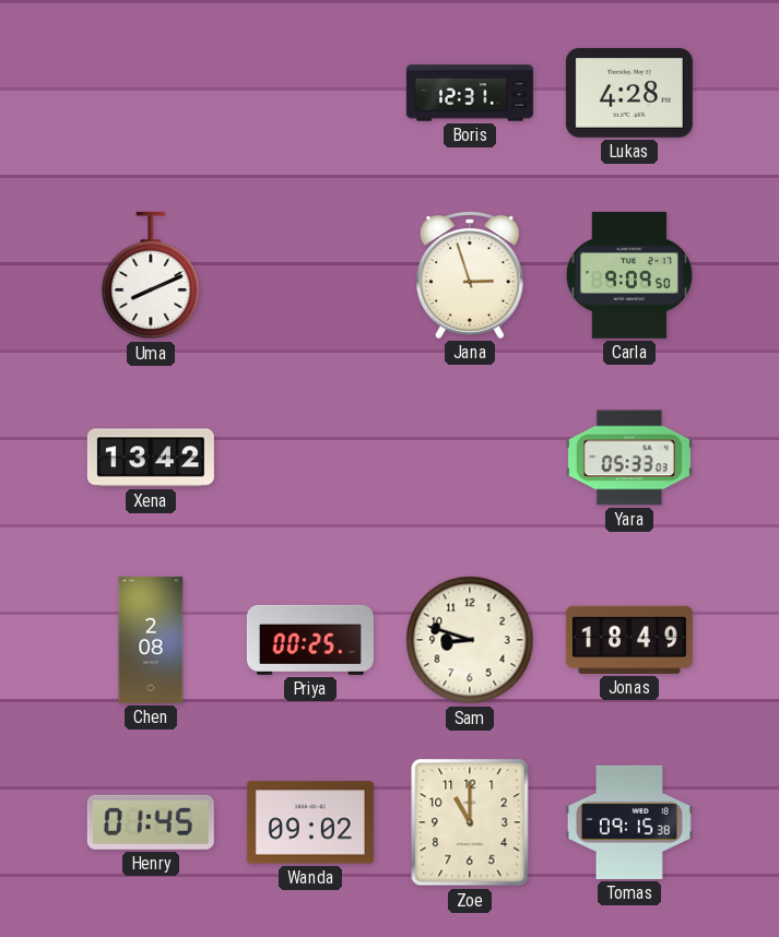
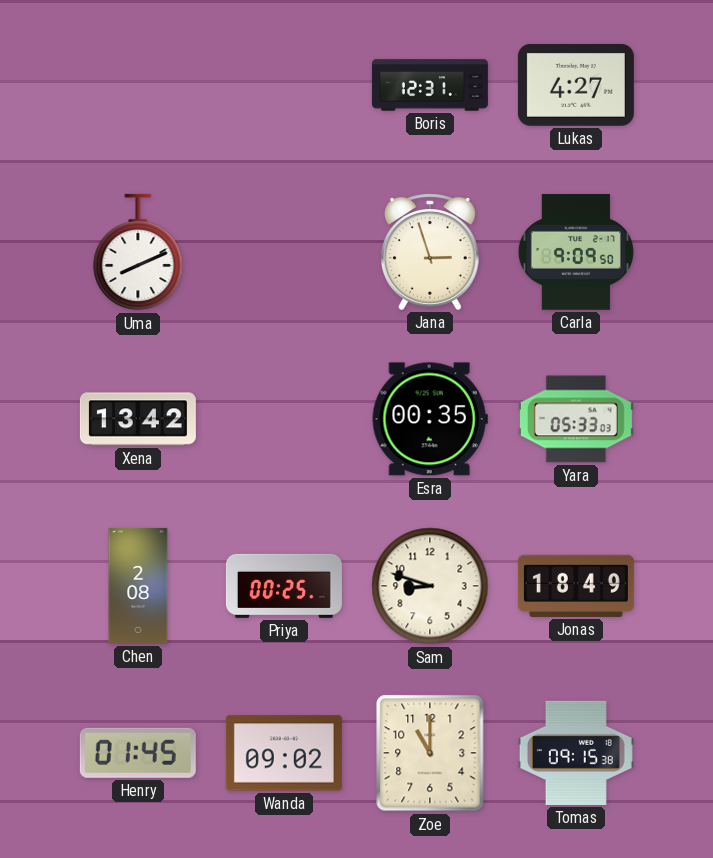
Lukas: 4:28 -> 4:27
Esra: none -> 00:35
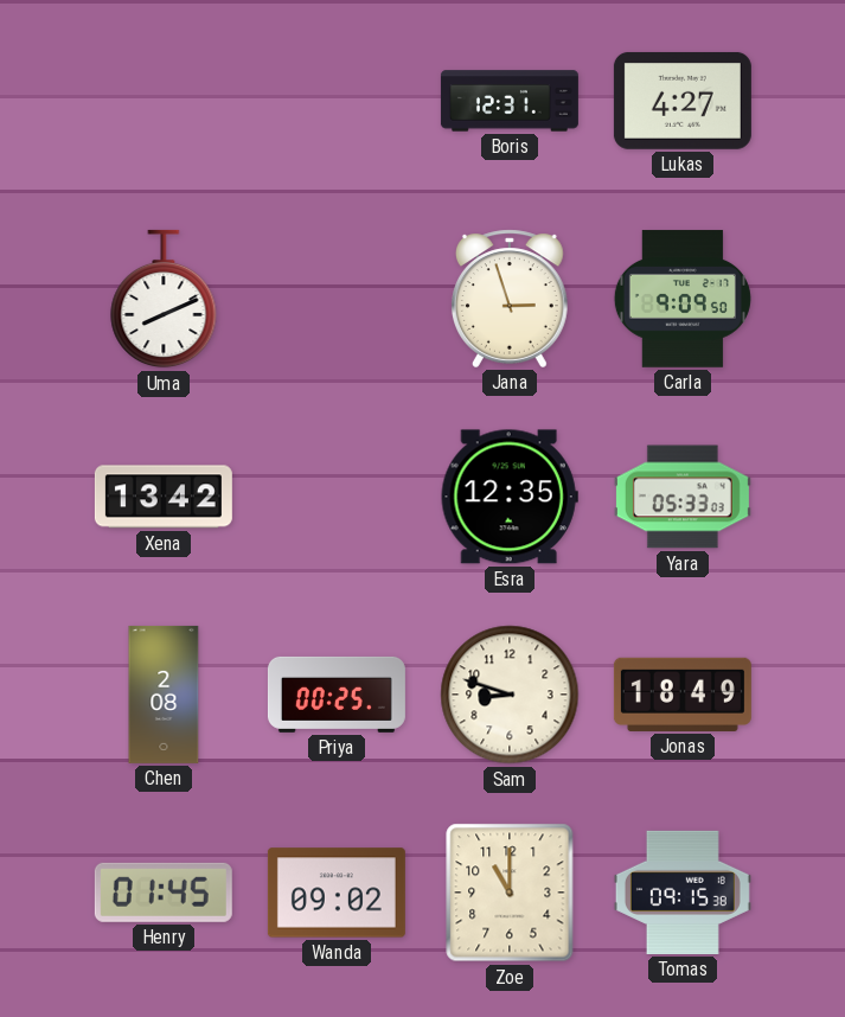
Esra: 00:35 -> 12:35
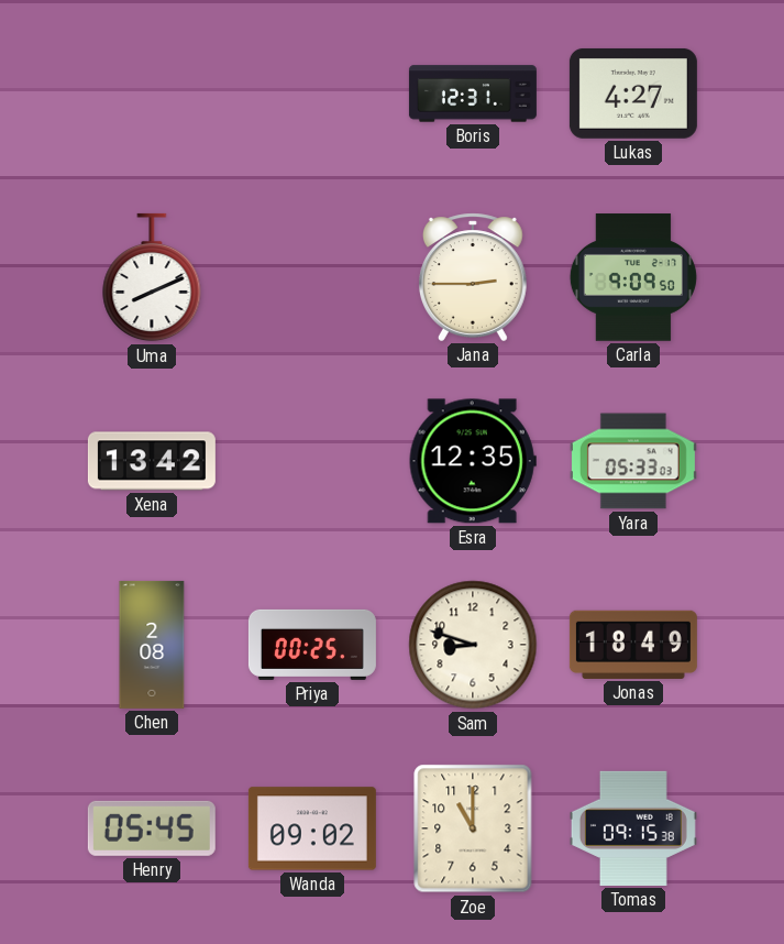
Jana: 2:57 -> 2:45
Henry: 01:45 -> 05:45
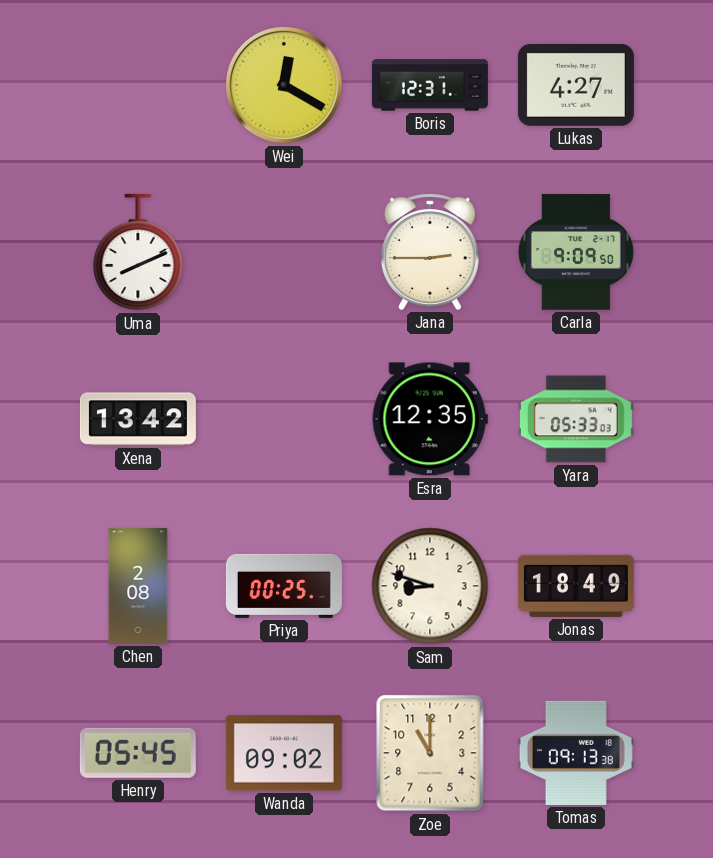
Wei: none -> 12:20
Tomas: 09:15 -> 09:13
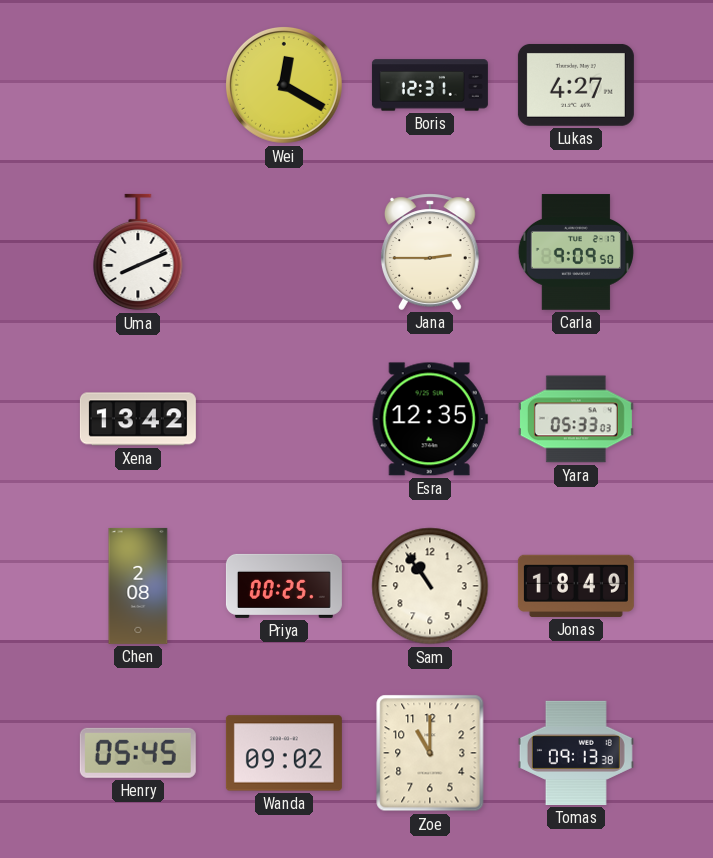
Sam: 8:48 -> 10:54
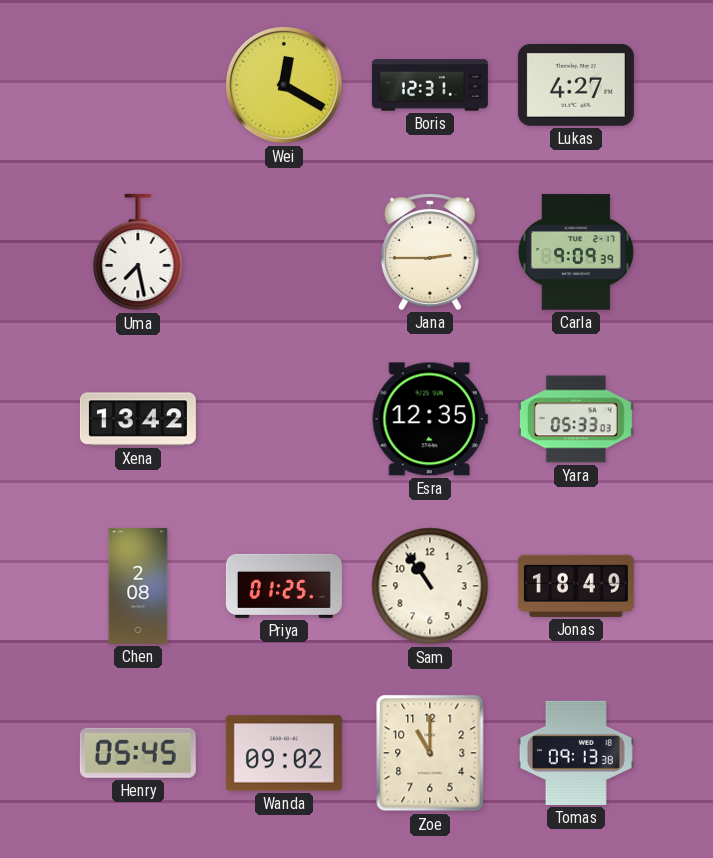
Uma: 8:11 -> 7:28
Carla: 9:09:50 -> 9:09:39
Priya: 00:25 -> 01:25
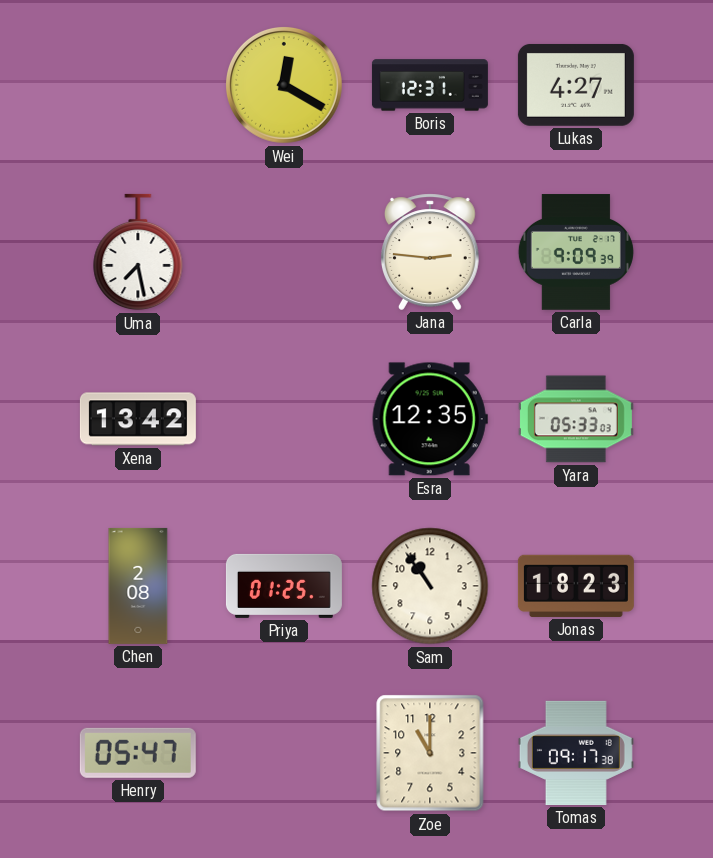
Jana: 2:45 -> 2:46
Jonas: 18:49 -> 18:23
Henry: 05:45 -> 05:47
Wanda: 09:02 -> none
Tomas: 09:13 -> 09:17
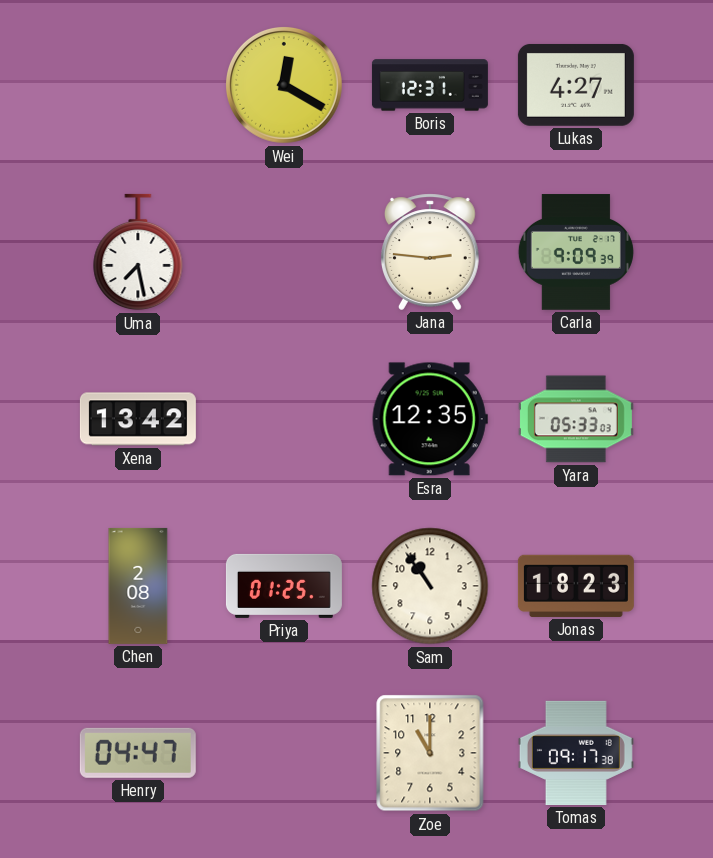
Henry: 05:47 -> 04:47
